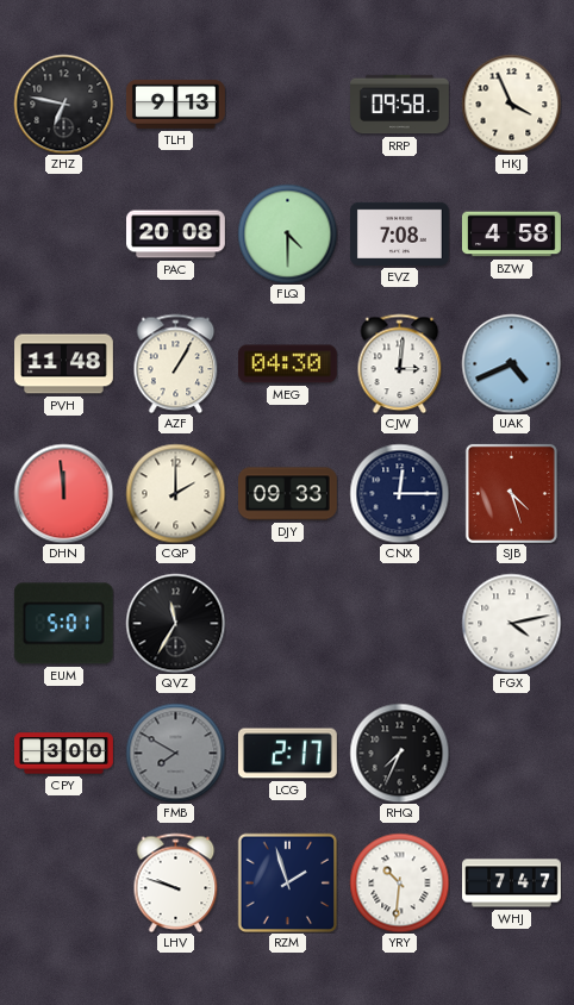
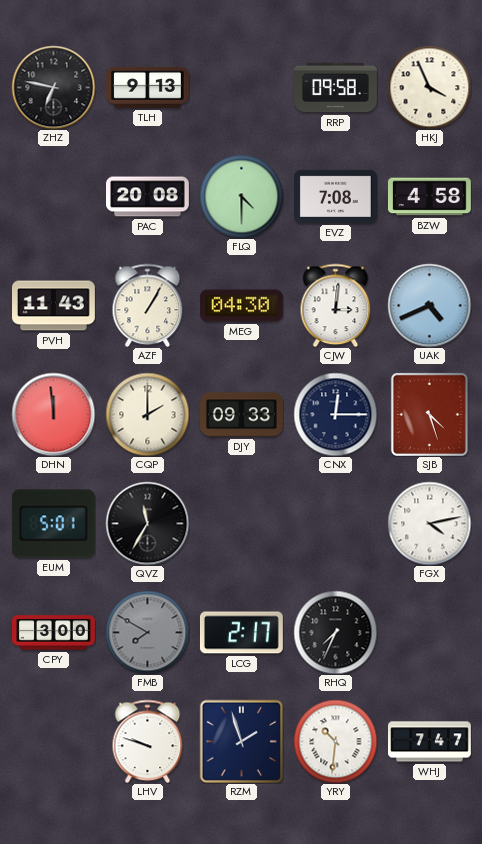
PVH: 11:48 -> 11:43
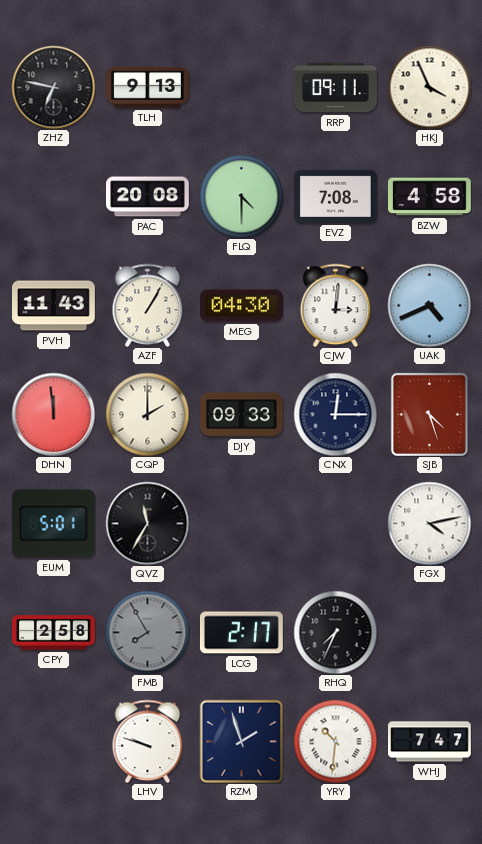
RRP: 09:58 -> 09:11
CPY: 3:00 -> 2:58
FMB: 7:50 -> 7:55
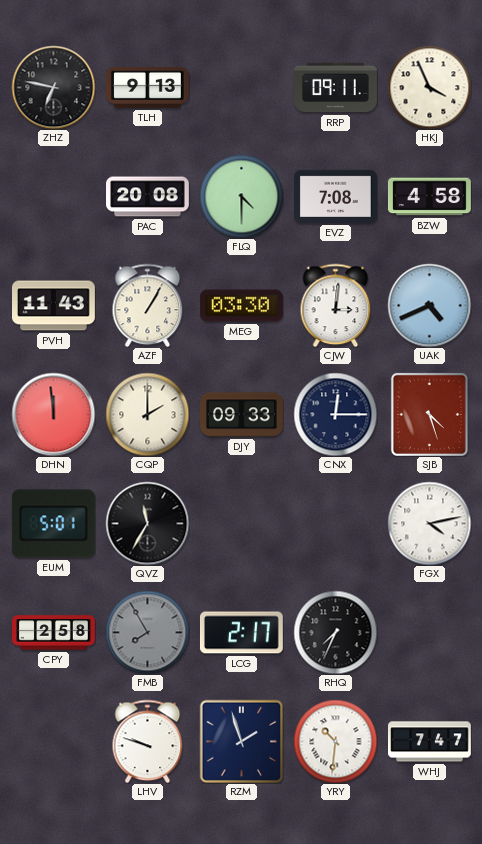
MEG: 04:30 -> 03:30
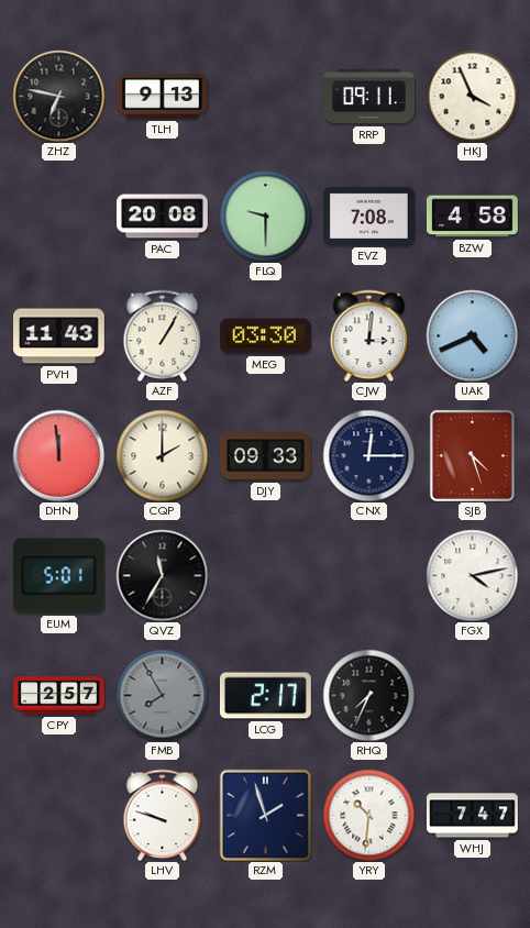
FLQ: 4:30 -> 9:30
CPY: 2:58 -> 2:57
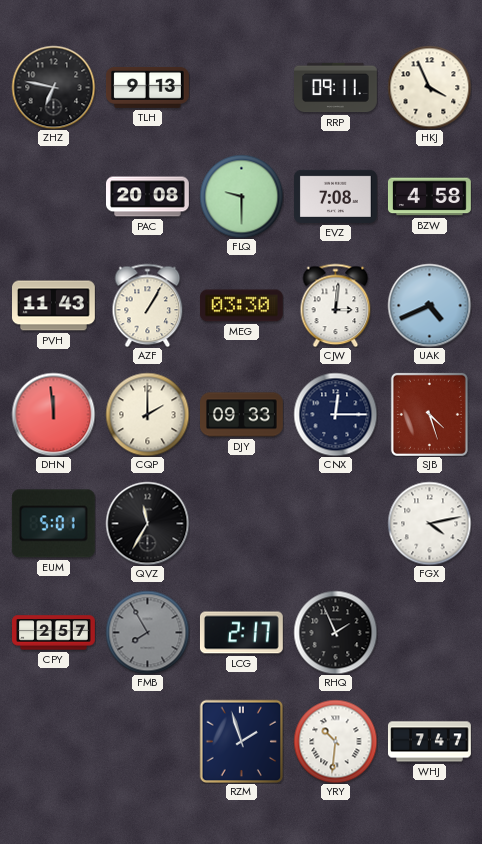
RHQ: 7:34 -> 1:56
LHV: 9:48 -> none
